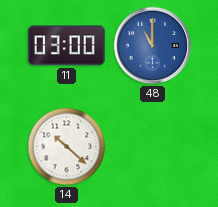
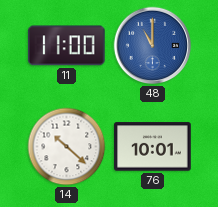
11: 03:00 -> 11:00
76: none -> 10:01
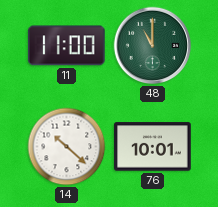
48 dial: blue -> green
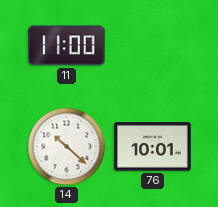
48: 11:00 -> none
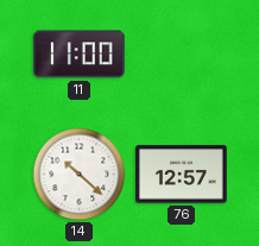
76: 10:01 -> 12:57
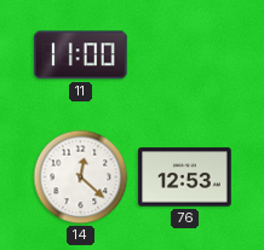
14: 10:22 -> 12:22
76: 12:57 -> 12:53
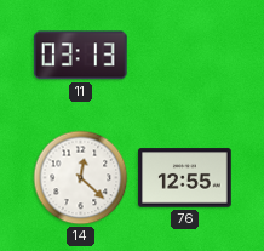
11: 11:00 -> 03:13
76: 12:53 -> 12:55
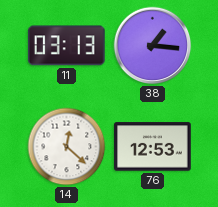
38: none -> 1:16
76: 12:55 -> 12:53
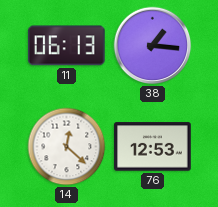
11: 03:13 -> 06:13
